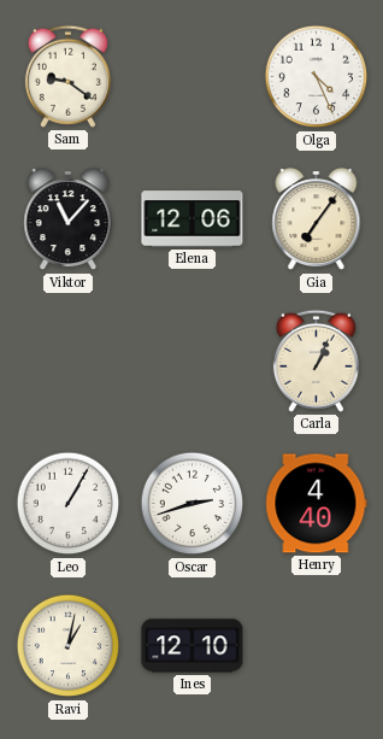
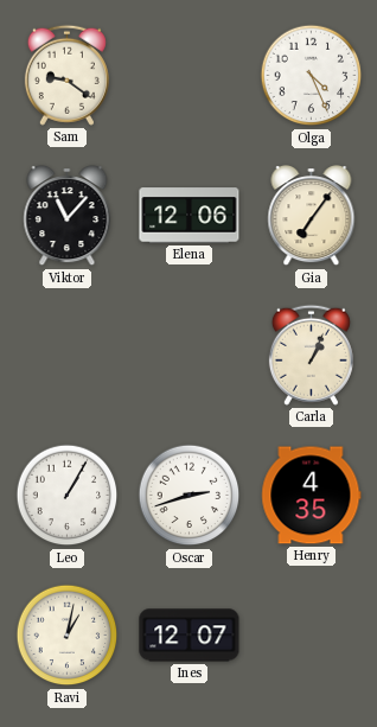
Henry: 4:40 -> 4:35
Ines: 12:10 -> 12:07
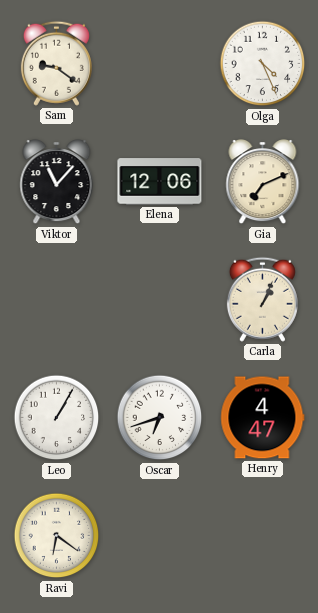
Gia: 7:06 -> 7:11
Oscar: 2:42 -> 6:42
Henry: 4:35 -> 4:47
Ravi: 1:02 -> 6:21
Ines: 12:07 -> none
